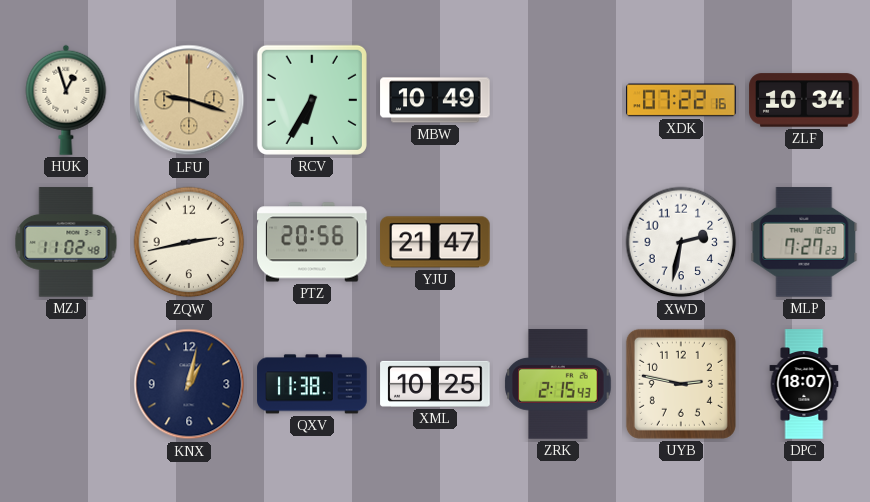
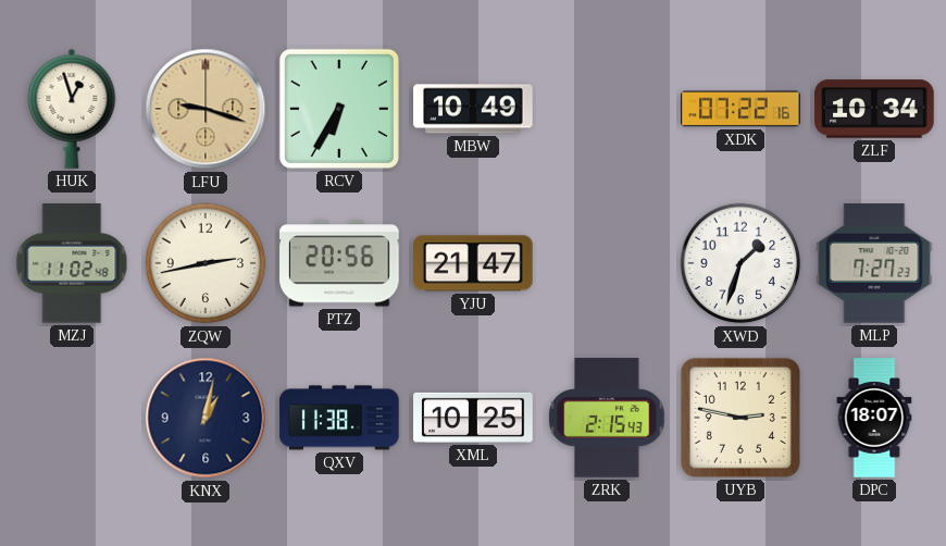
XWD: 2:32 -> 1:33
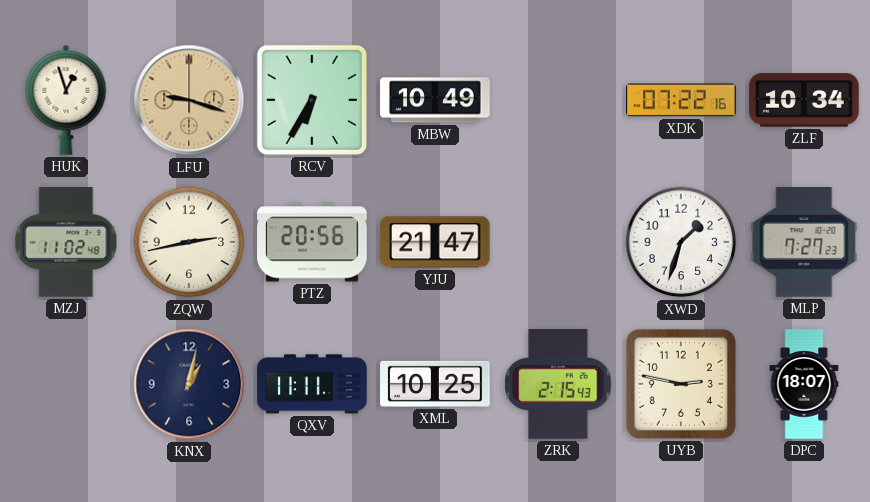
QXV: 11:38 -> 11:11
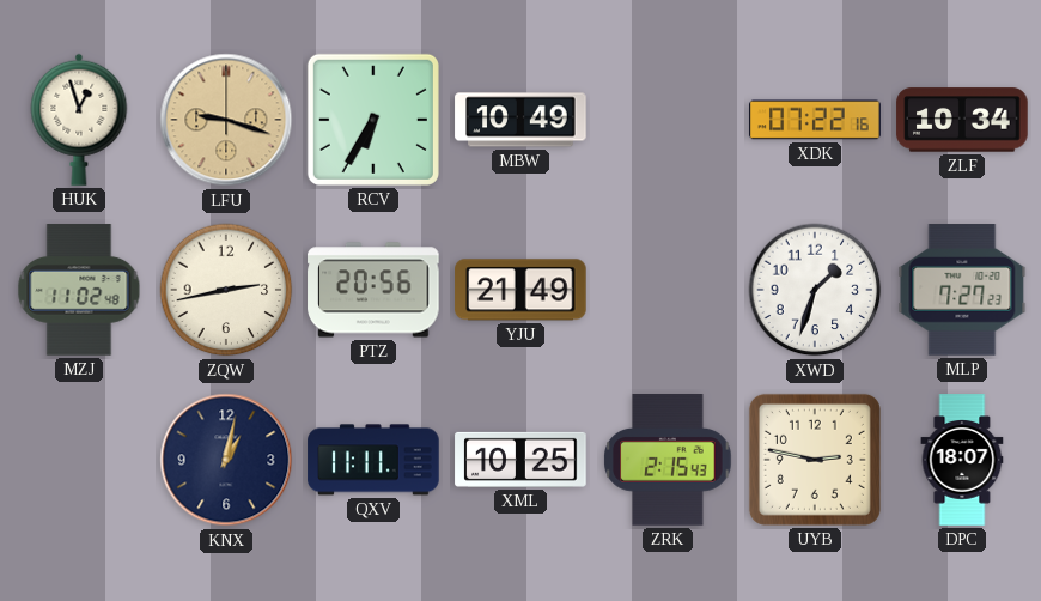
YJU: 21:47 -> 21:49
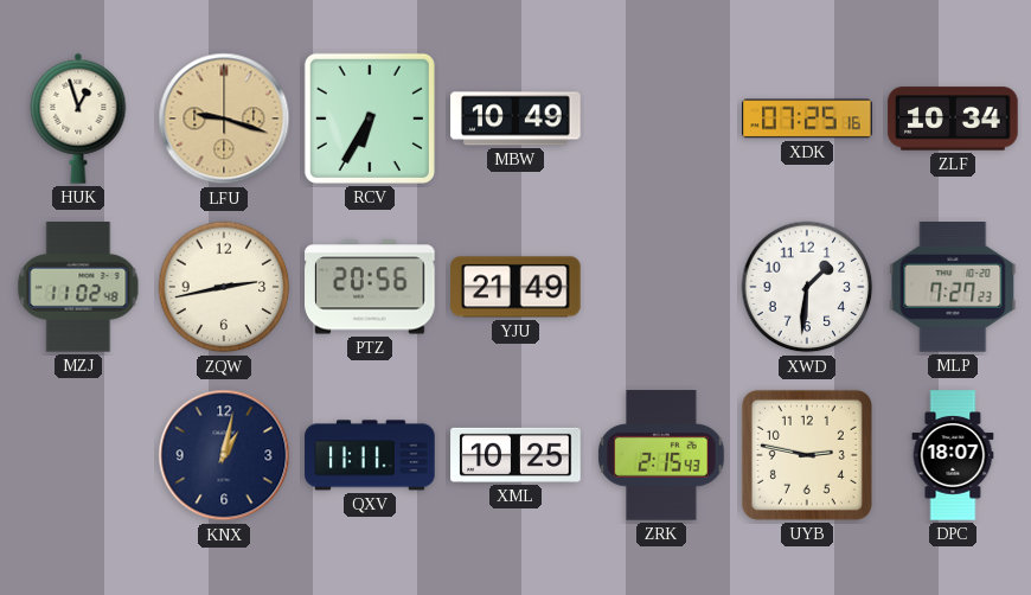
XDK: 07:22 -> 07:25
XWD: 1:33 -> 1:31
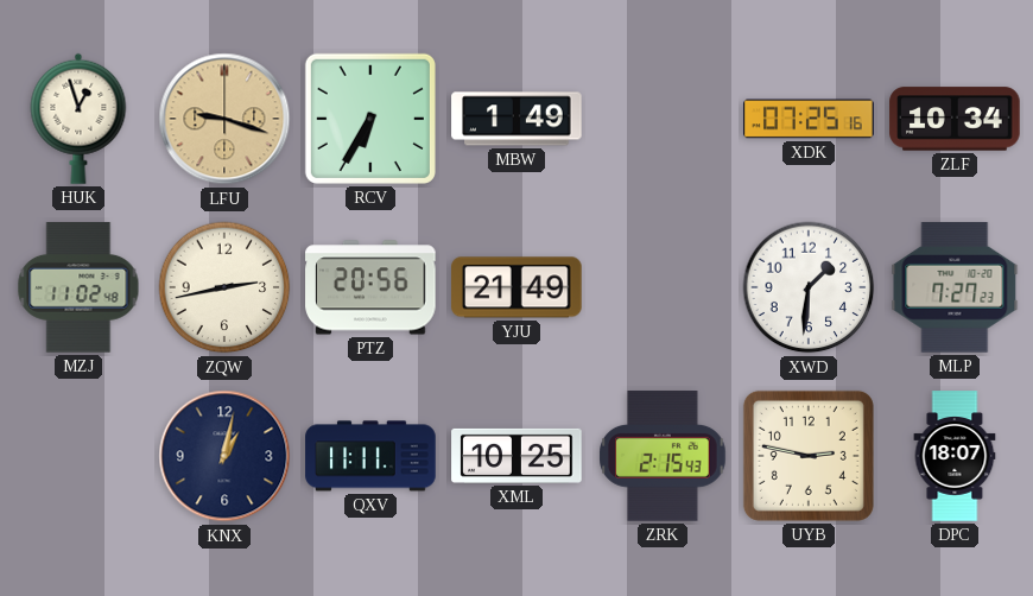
MBW: 10:49 -> 1:49
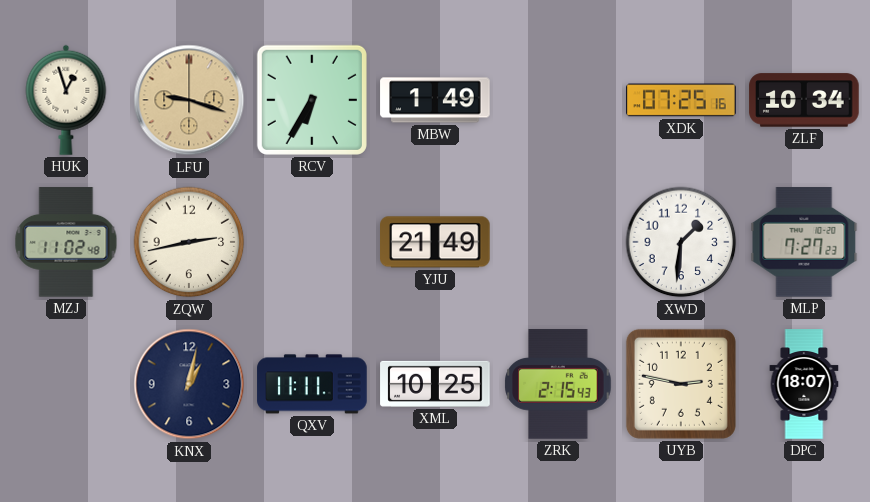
PTZ: 20:56 -> none
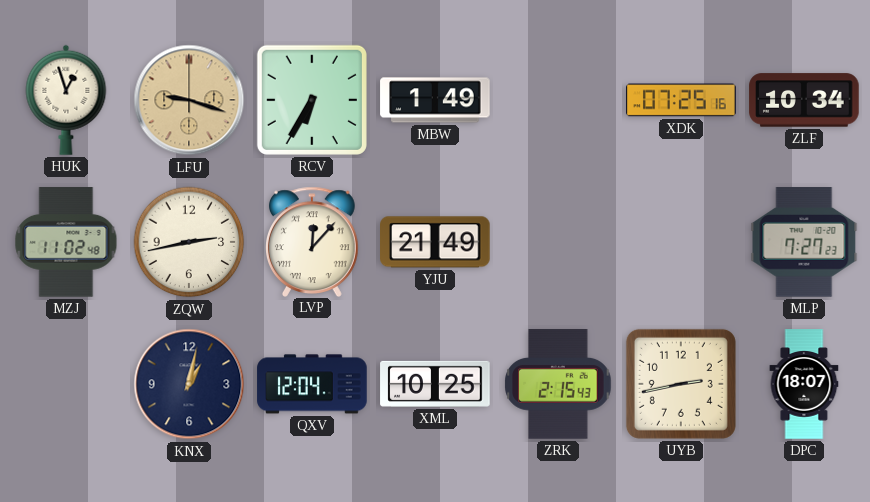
LVP: none -> 12:07
XWD: 1:31 -> none
QXV: 11:11 -> 12:04
UYB: 2:47 -> 2:43
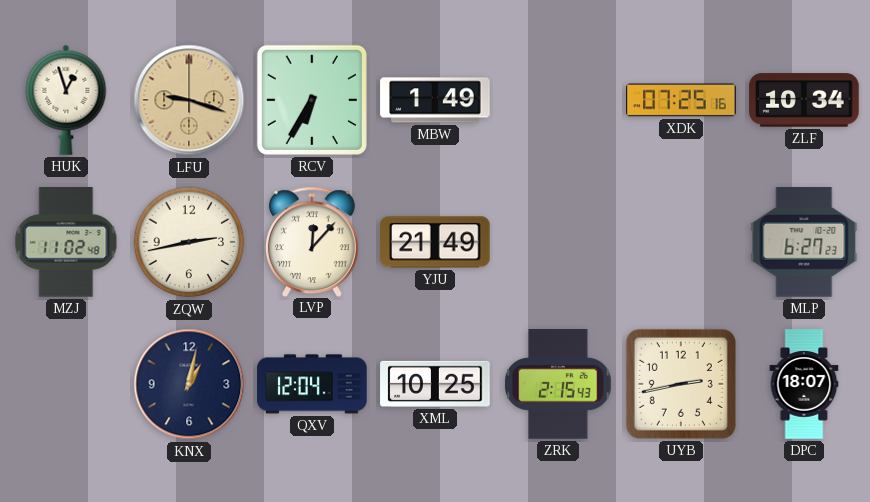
MLP: 7:27 -> 6:27
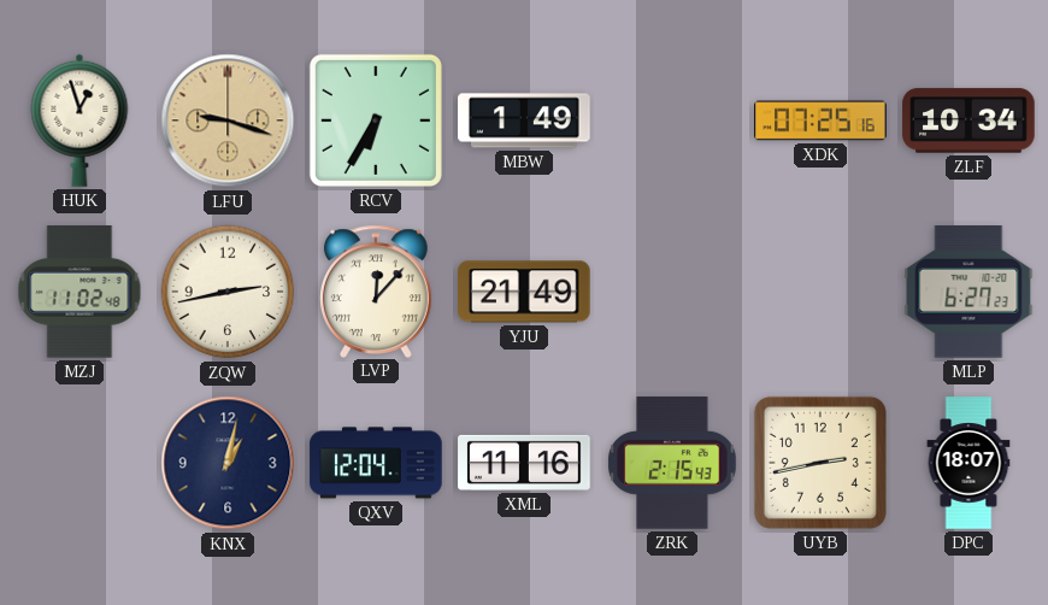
XML: 10:25 -> 11:16
